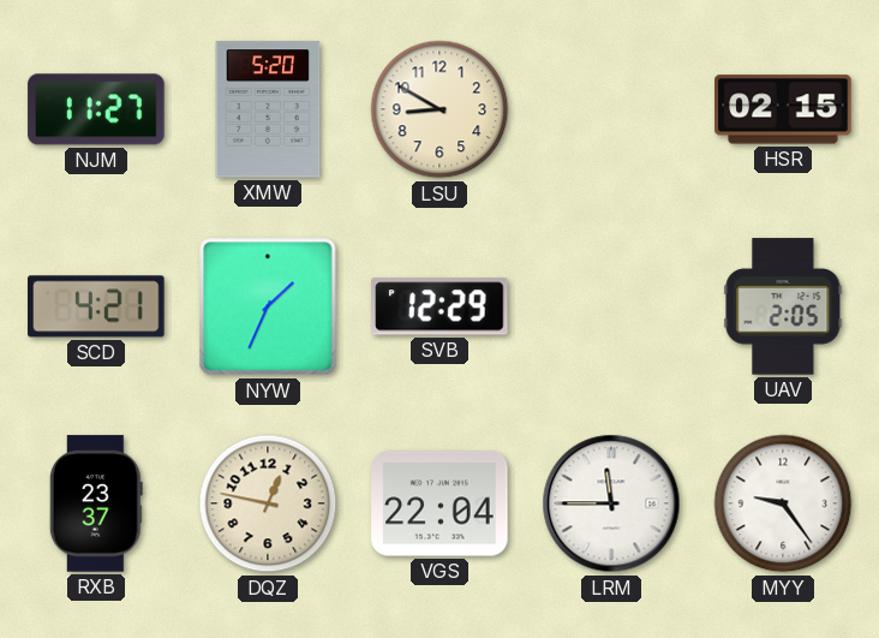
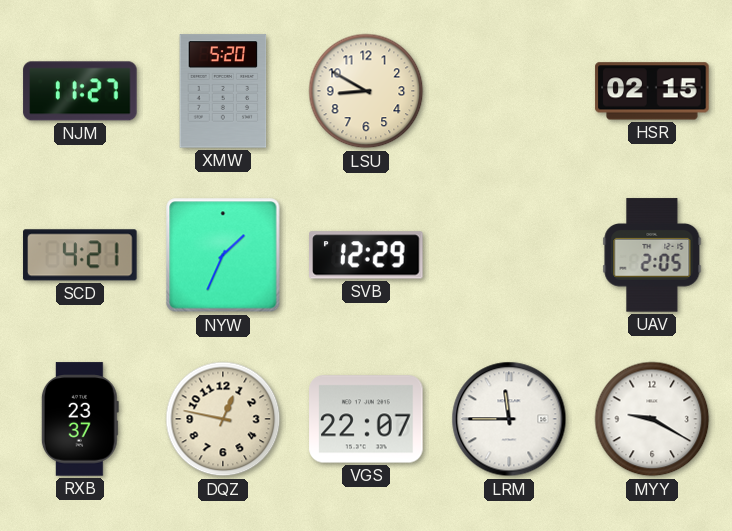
VGS: 22:04 -> 22:07
MYY: 9:24 -> 9:20
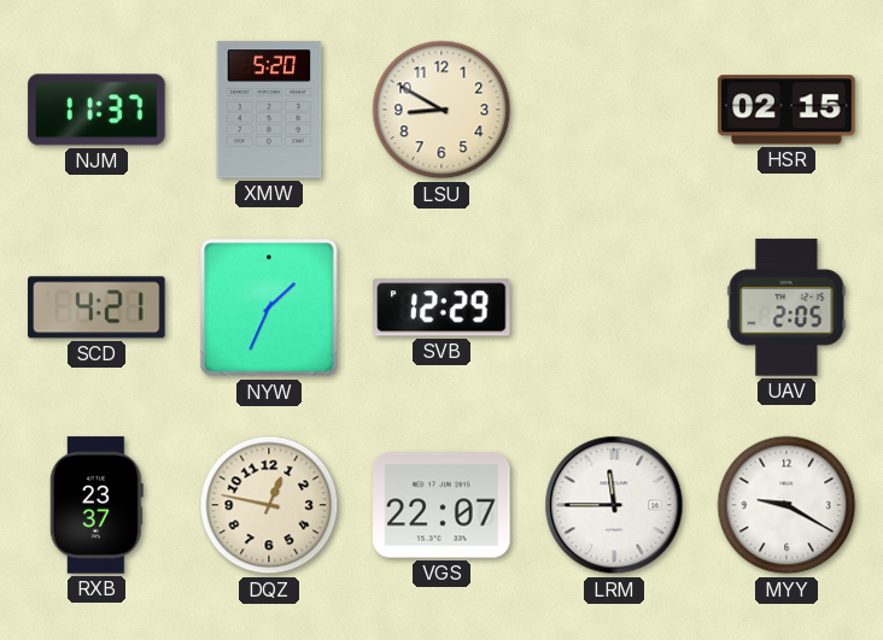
NJM: 11:27 -> 11:37
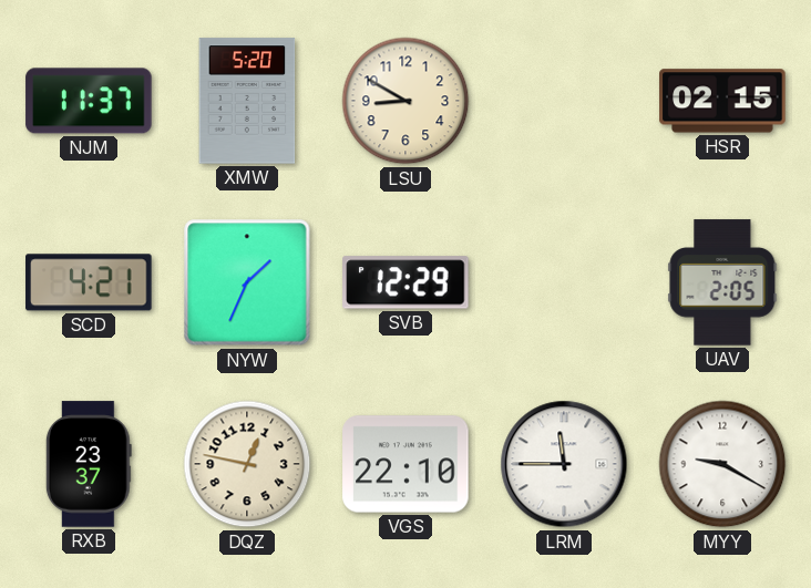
VGS: 22:07 -> 22:10
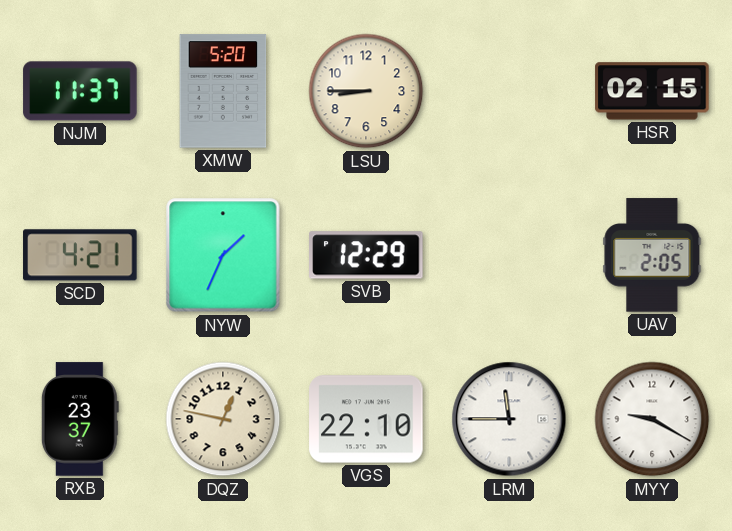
LSU: 8:50 -> 8:45
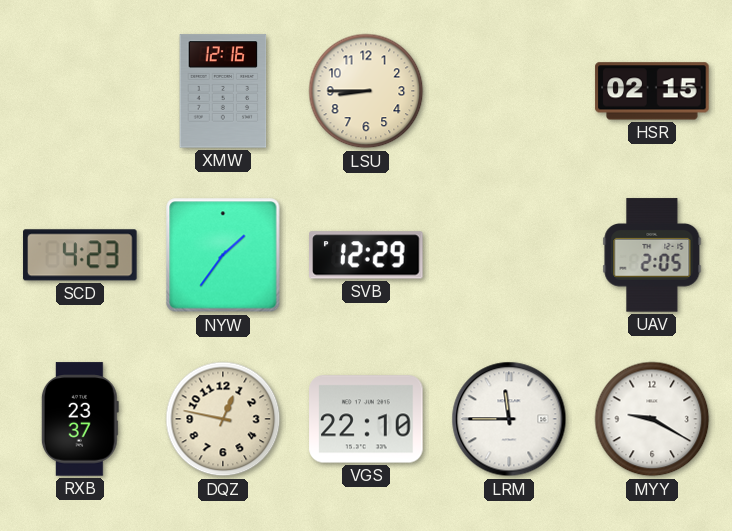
NJM: 11:37 -> none
XMW: 5:20 -> 12:16
SCD: 4:21 -> 4:23
NYW: 1:34 -> 1:36
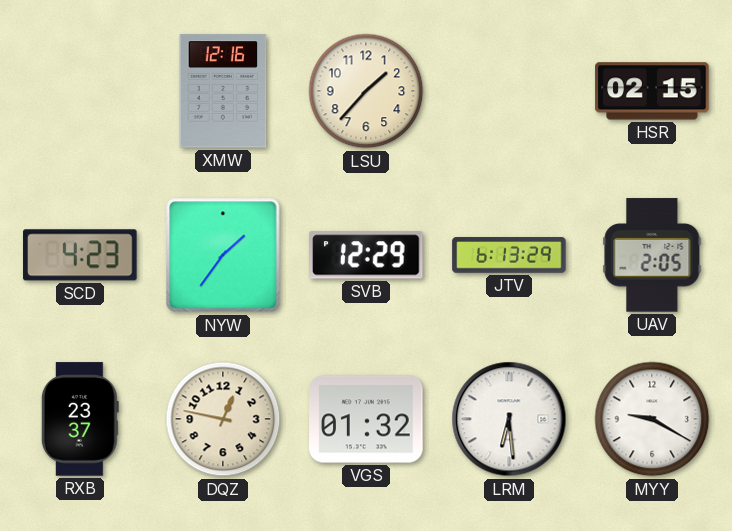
LSU: 8:45 -> 1:37
JTV: none -> 6:13
VGS: 22:10 -> 01:32
LRM: 11:45 -> 6:29
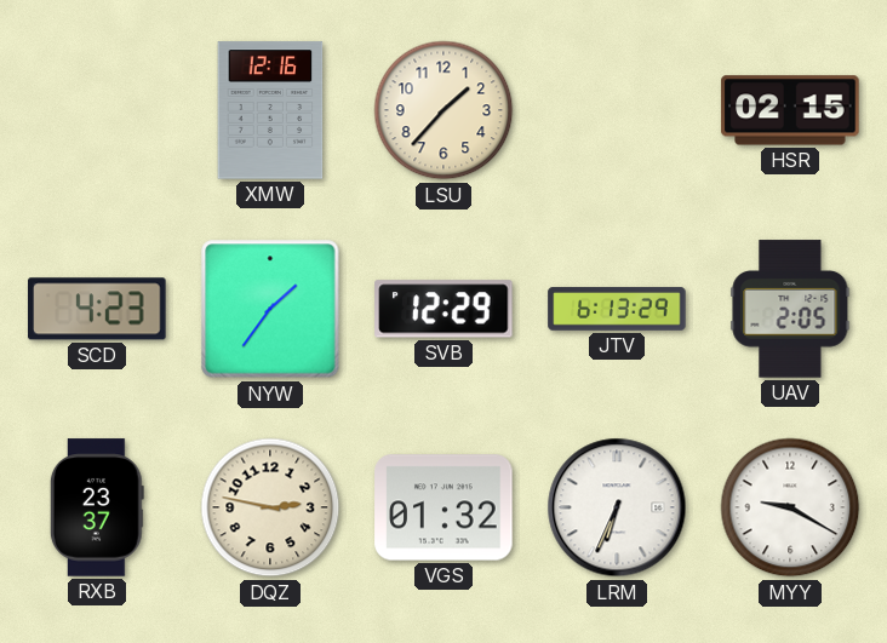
DQZ: 12:47 -> 2:47
LRM: 6:29 -> 6:34
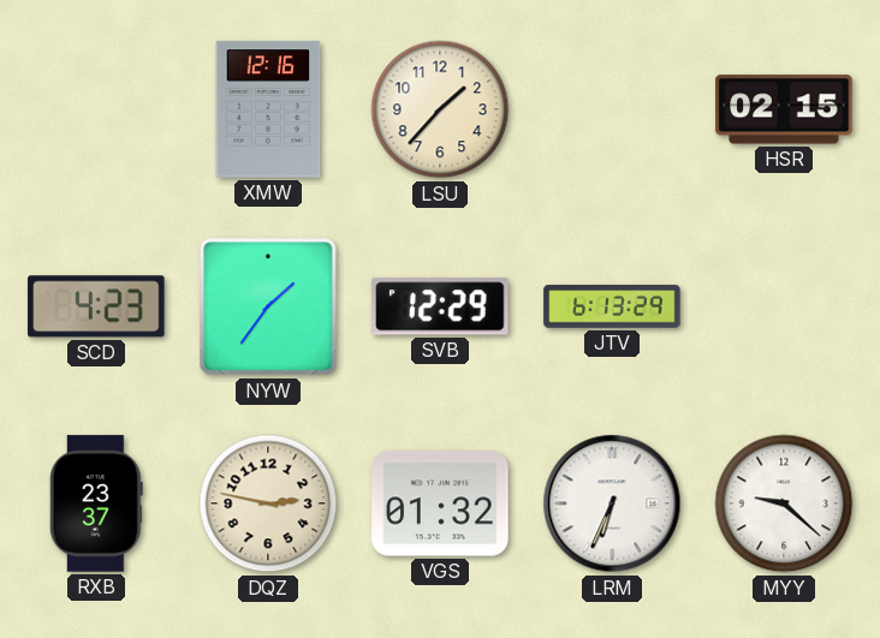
UAV: 2:05 -> none
MYY: 9:20 -> 9:22
